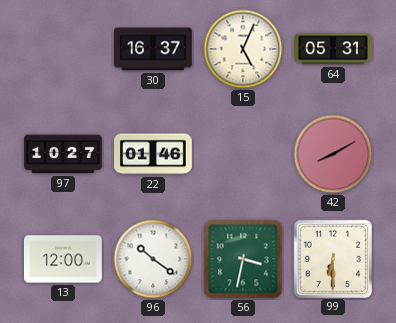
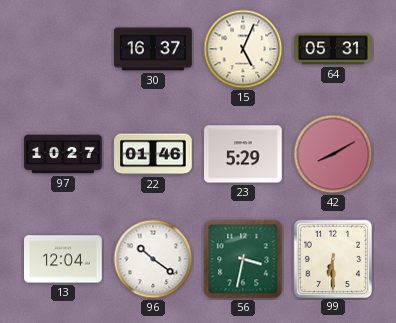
23: none -> 5:29
13: 12:00 -> 12:04
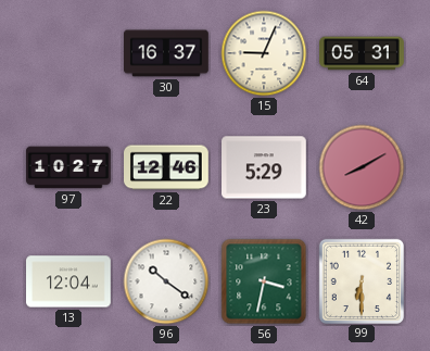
15: 5:04 -> 9:04
22: 01:46 -> 12:46
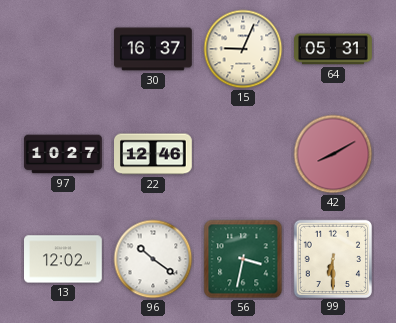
23: 5:29 -> none
13: 12:04 -> 12:02
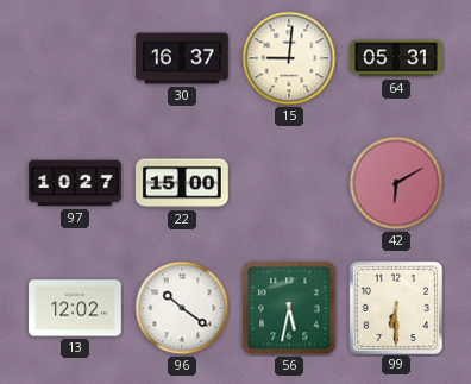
15: 9:04 -> 9:01
22: 12:46 -> 15:00
42: 8:10 -> 6:10
56: 3:32 -> 5:32
